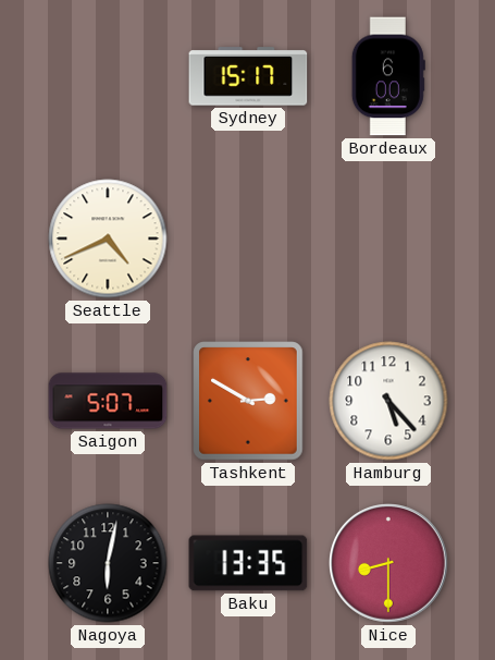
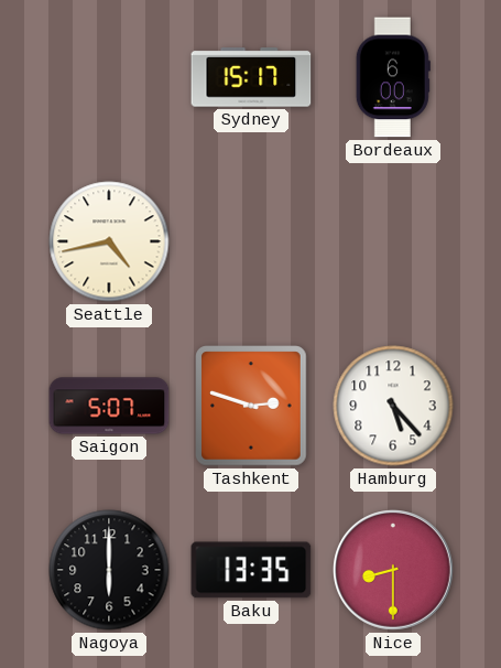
Seattle: 4:41 -> 4:43
Tashkent: 2:50 -> 2:48
Nagoya: 6:02 -> 6:00
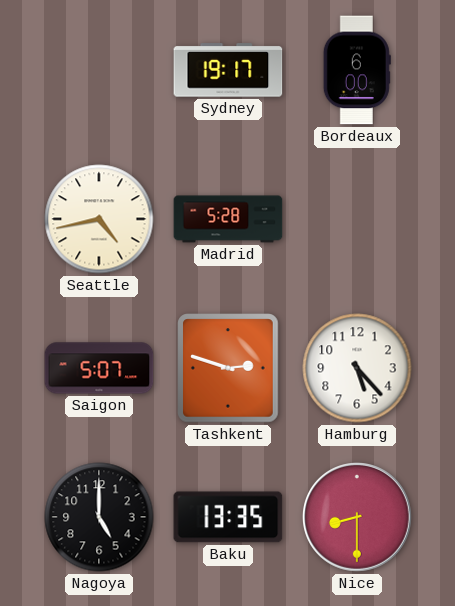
Sydney: 15:17 -> 19:17
Madrid: none -> 5:28
Nagoya: 6:00 -> 5:00
